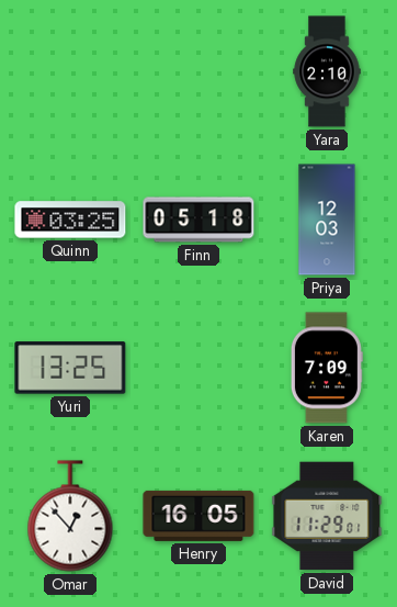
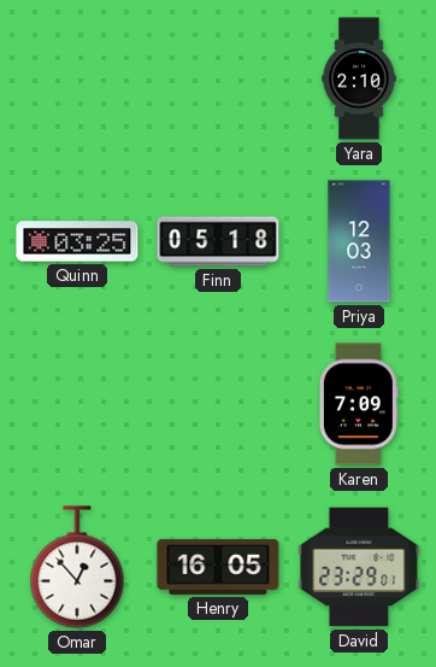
Yuri: 13:25 -> none
David: 11:29 -> 23:29
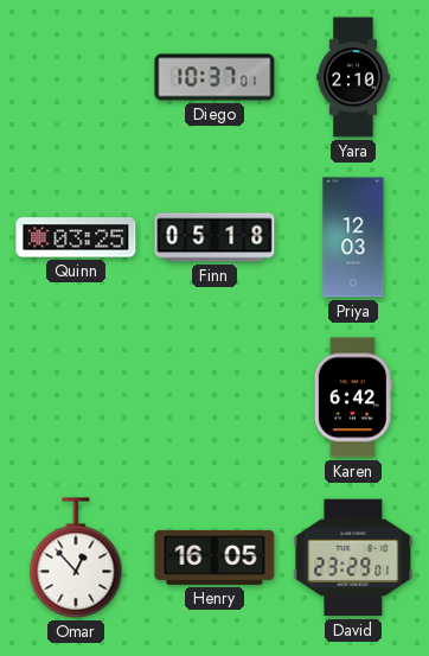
Diego: none -> 10:37
Karen: 7:09 -> 6:42
